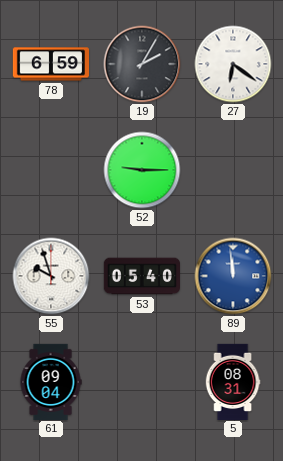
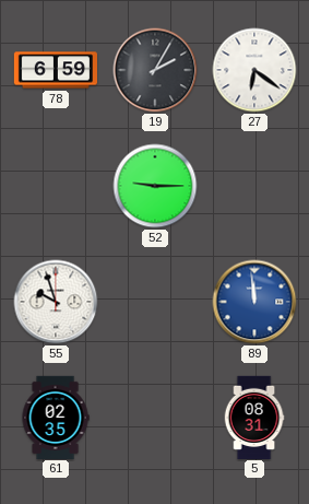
53: 05:40 -> none
61: 09:04 -> 02:35
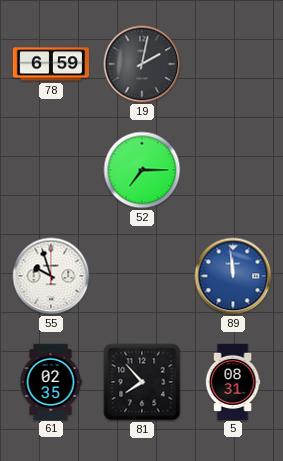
19: 2:05 -> 2:02
27: 6:21 -> none
52: 9:15 -> 7:15
81: none -> 7:53
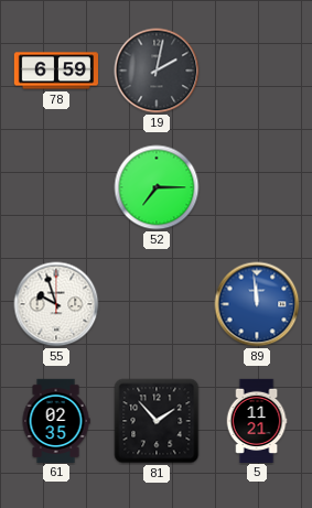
81: 7:53 -> 1:53
5: 08:31 -> 11:21
